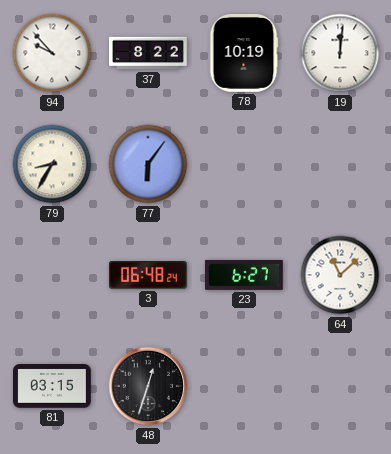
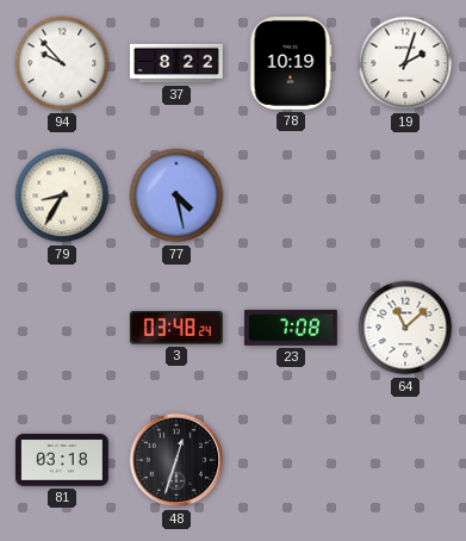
19: 12:01 -> 2:03
77: 6:06 -> 4:28
3: 06:48 -> 03:48
23: 6:27 -> 7:08
81: 03:15 -> 03:18
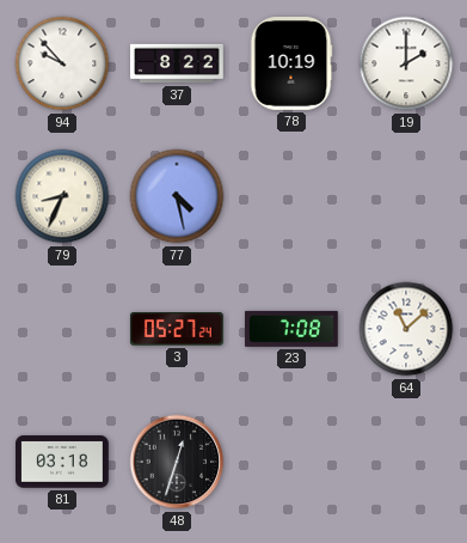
19: 2:03 -> 2:00
79: 8:35 -> 8:34
3: 03:48 -> 05:27
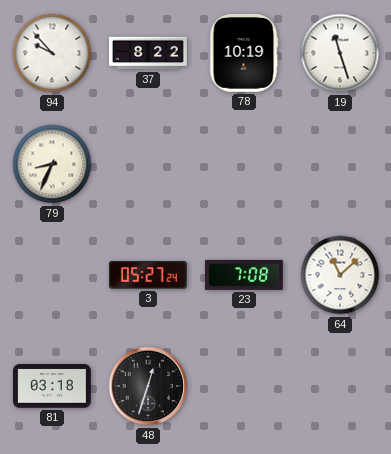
19: 2:00 -> 11:27
77: 4:28 -> none
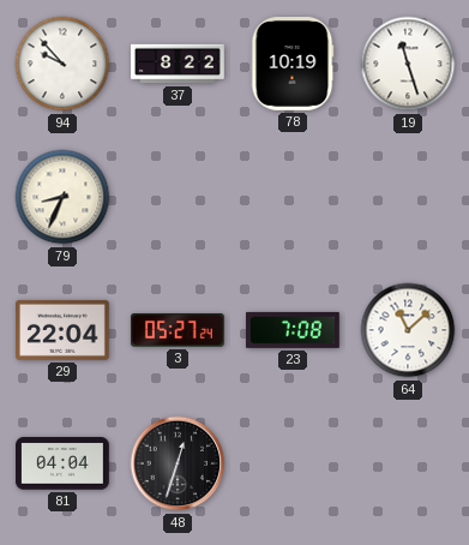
29: none -> 22:04
81: 03:18 -> 04:04
